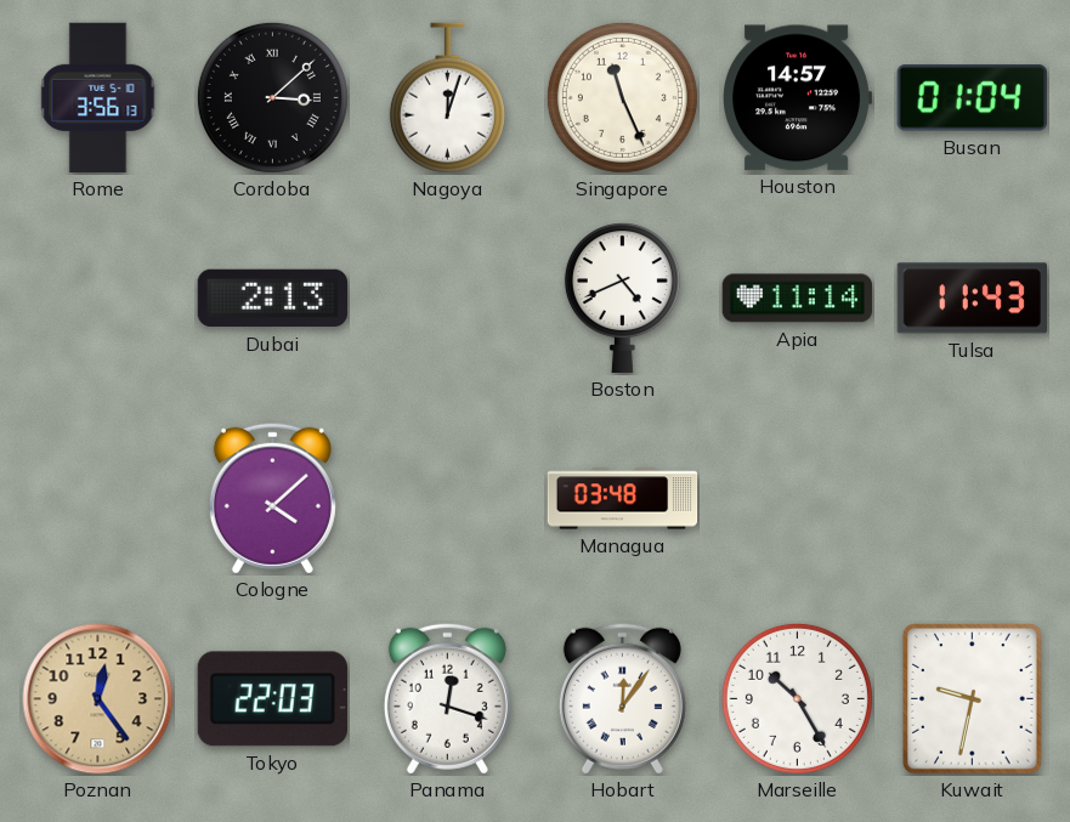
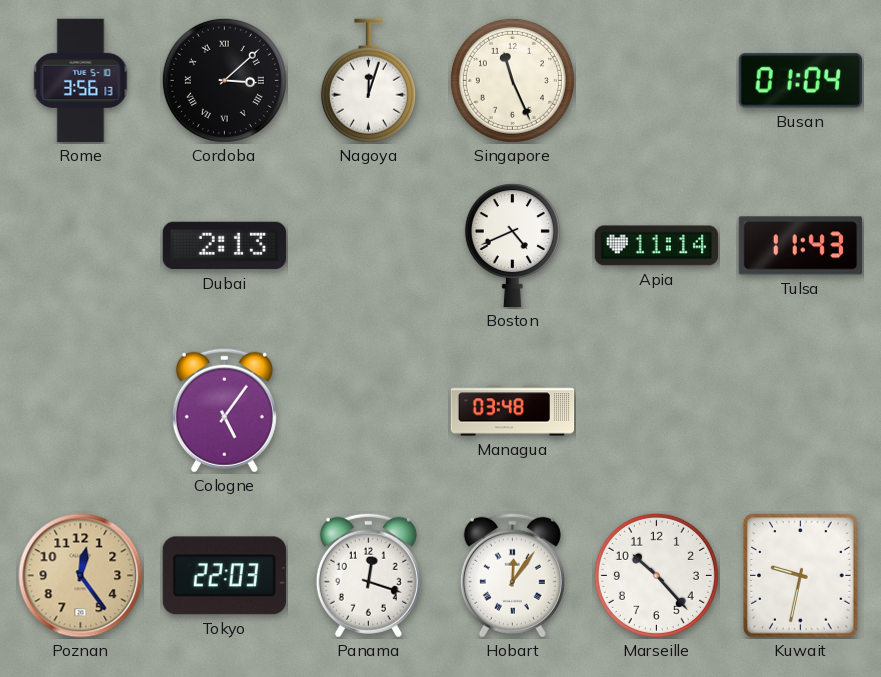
Houston: 14:57 -> none
Cologne: 4:08 -> 5:06
Marseille: 10:25 -> 10:23
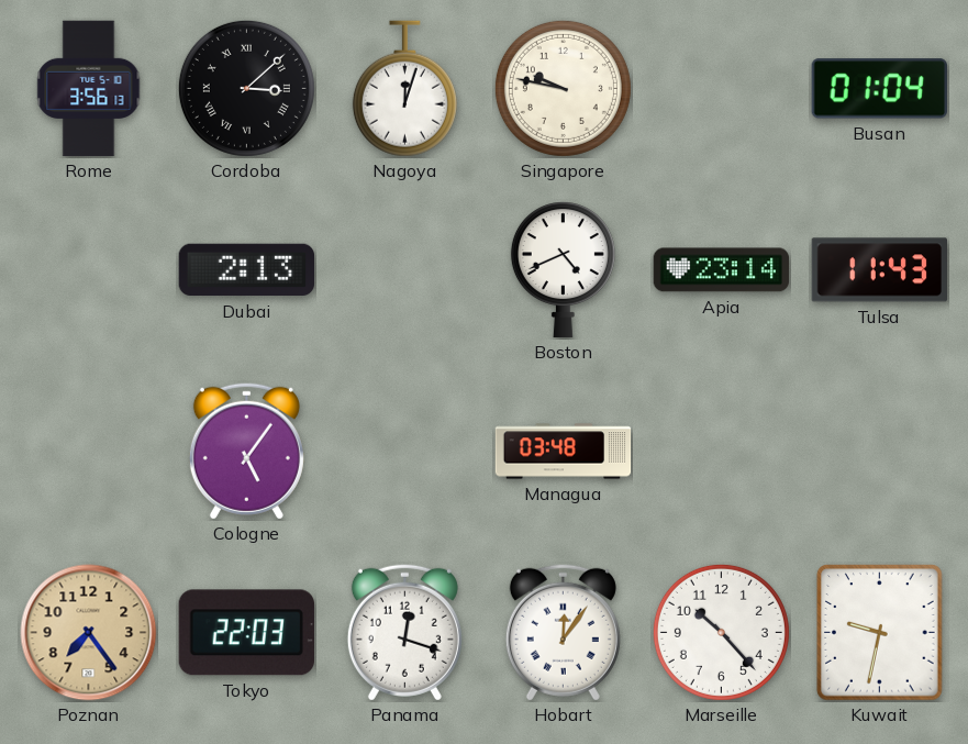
Singapore: 11:26 -> 9:47
Apia: 11:14 -> 23:14
Poznan: 12:24 -> 7:24
